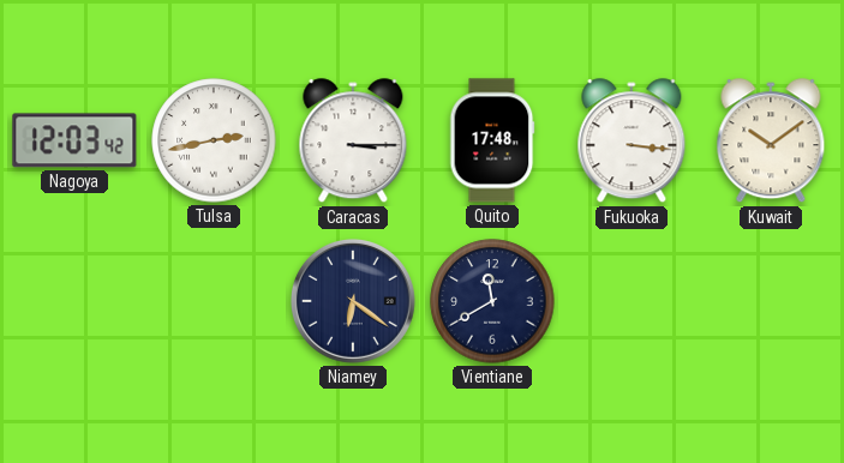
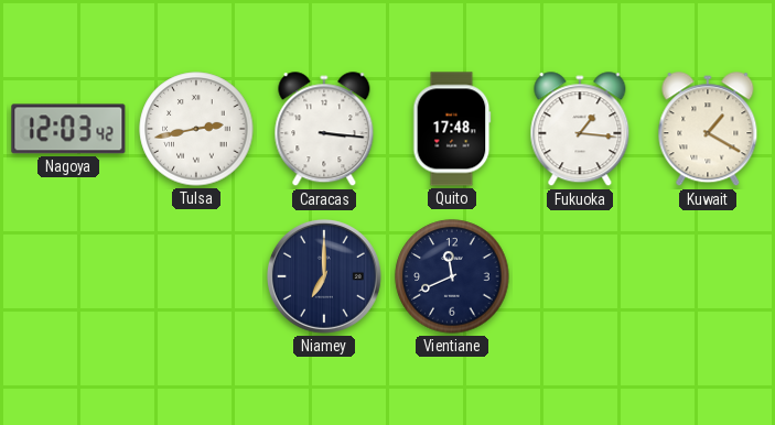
Caracas: 3:15 -> 3:16
Fukuoka: 3:16 -> 1:16
Kuwait: 10:09 -> 1:20
Niamey: 6:21 -> 7:00
Vientiane: 11:40 -> 11:41
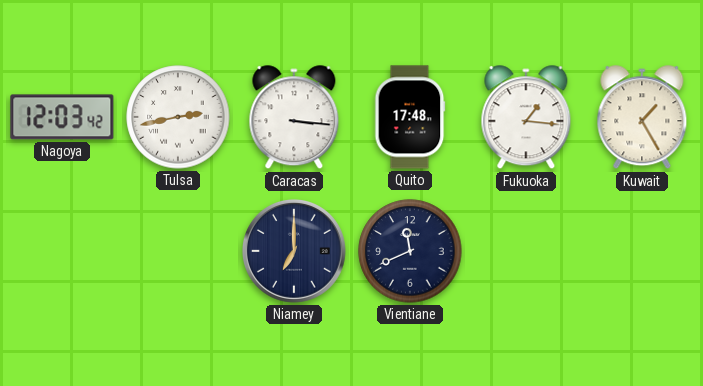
Kuwait: 1:20 -> 1:25
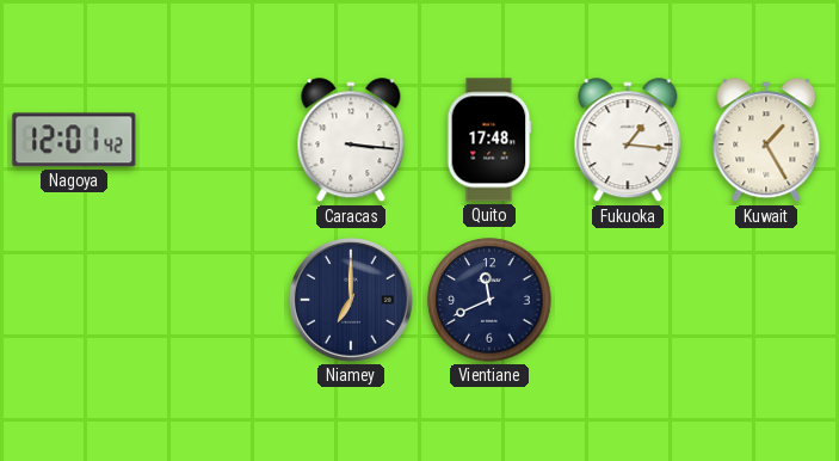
Nagoya: 12:03 -> 12:01
Tulsa: 2:43 -> none
